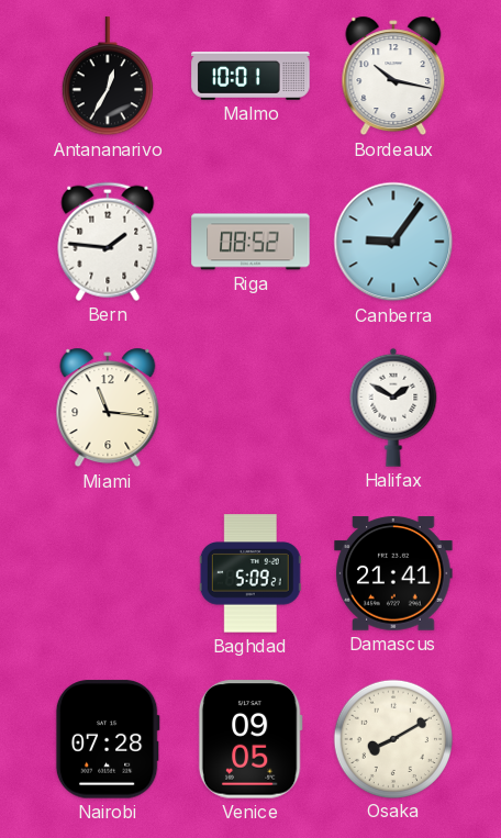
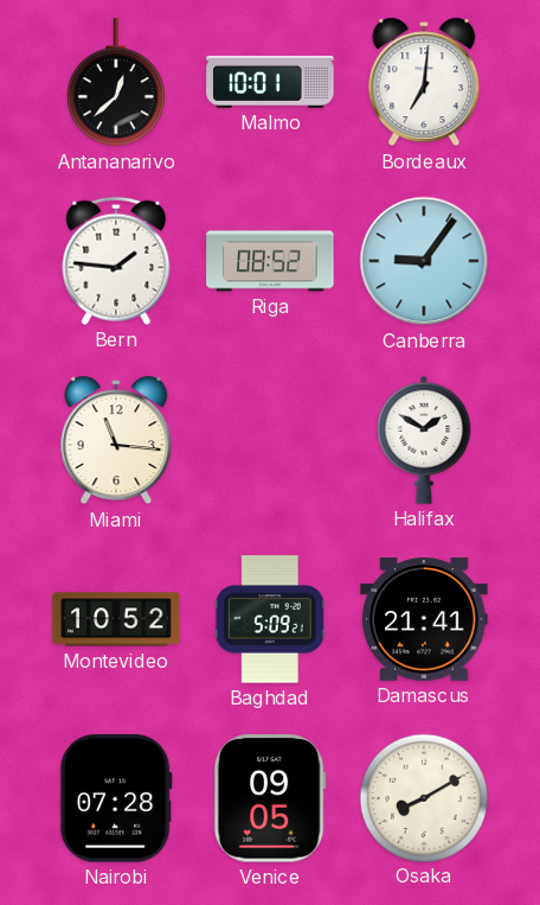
Antananarivo: 12:35 -> 12:38
Bordeaux: 10:17 -> 7:01
Montevideo: none -> 10:52
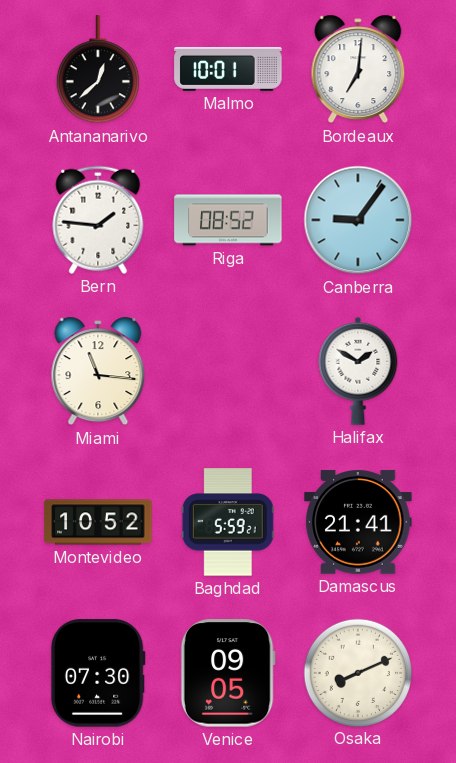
Baghdad: 5:09 -> 5:59
Nairobi: 07:28 -> 07:30
Osaka: 8:10 -> 8:11
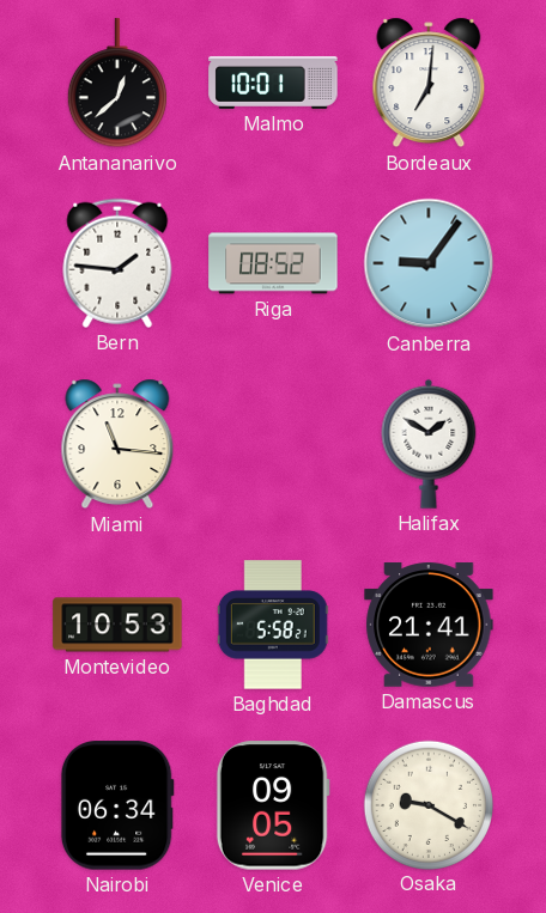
Montevideo: 10:52 -> 10:53
Baghdad: 5:59 -> 5:58
Nairobi: 07:30 -> 06:34
Osaka: 8:11 -> 9:20
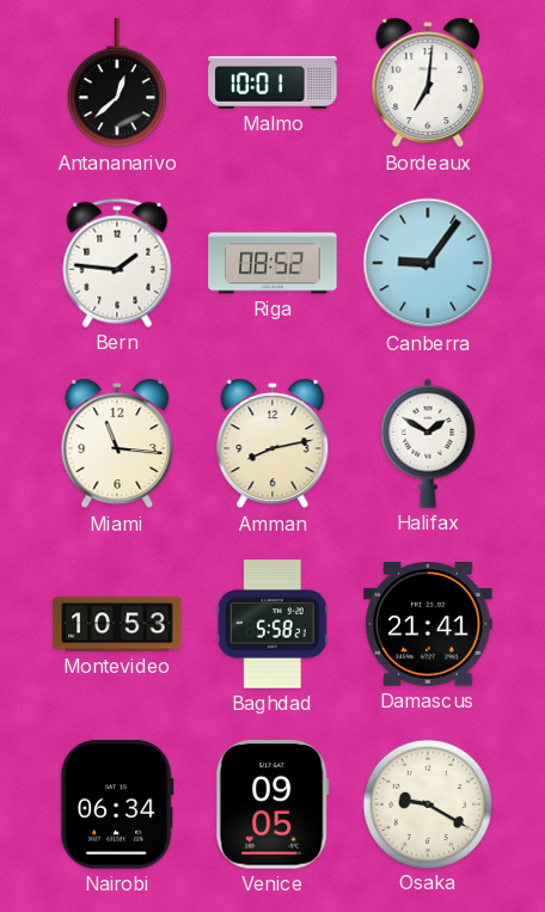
Amman: none -> 8:13
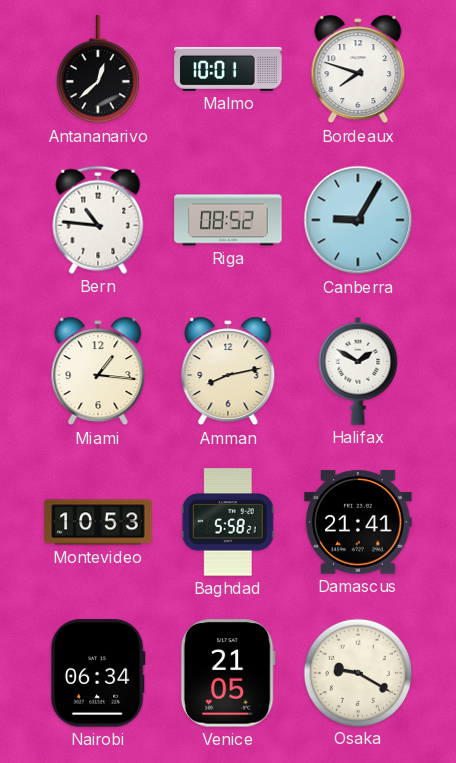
Bordeaux: 7:01 -> 7:48
Bern: 1:46 -> 10:46
Canberra: 9:06 -> 9:05
Miami: 11:16 -> 1:16
Venice: 09:05 -> 21:05
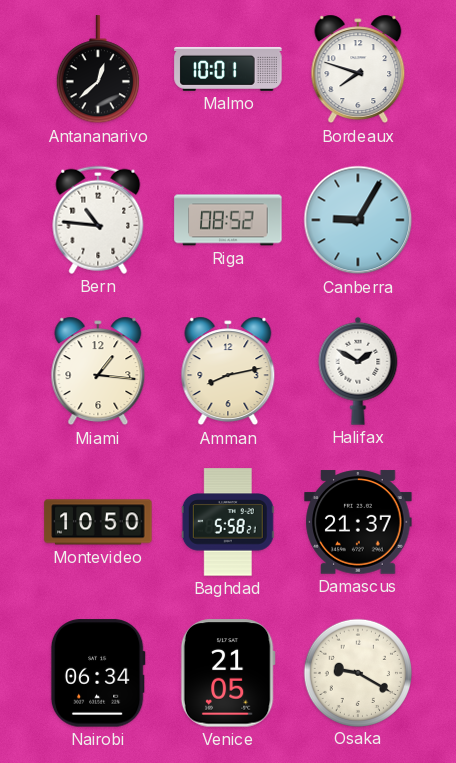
Montevideo: 10:53 -> 10:50
Damascus: 21:41 -> 21:37
